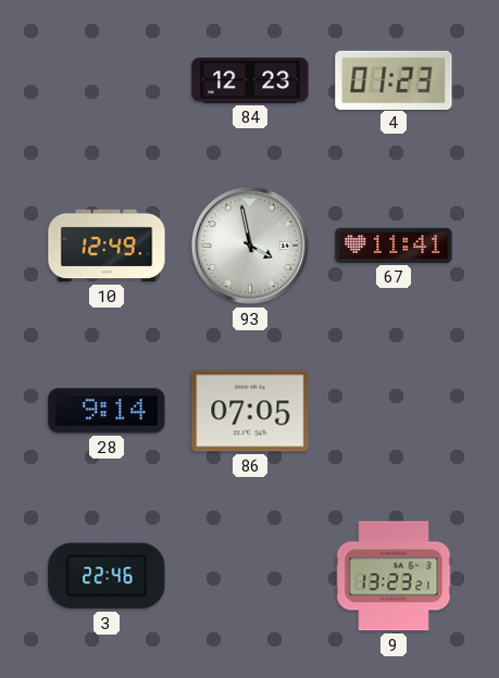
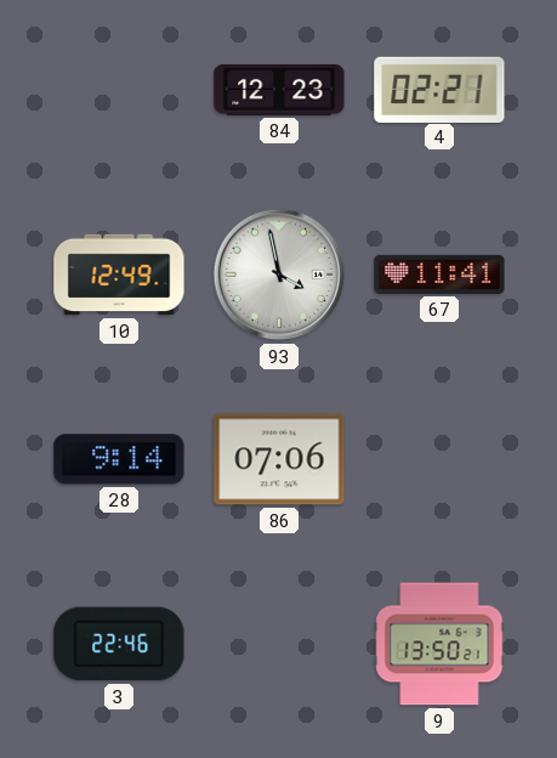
4: 01:23 -> 02:21
86: 07:05 -> 07:06
9: 13:23 -> 13:50
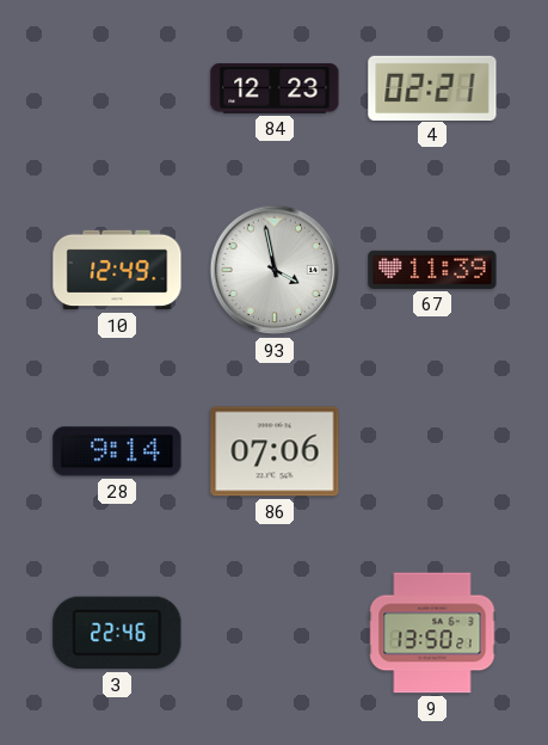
67: 11:41 -> 11:39
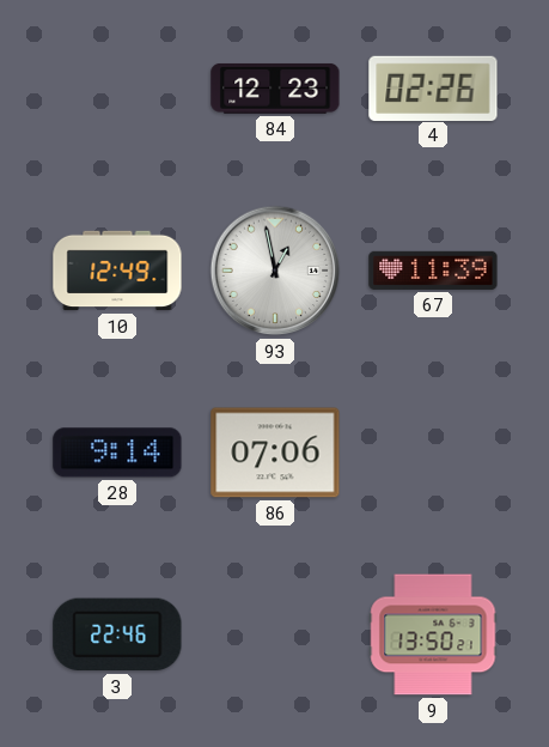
4: 02:21 -> 02:26
93: 3:58 -> 12:58
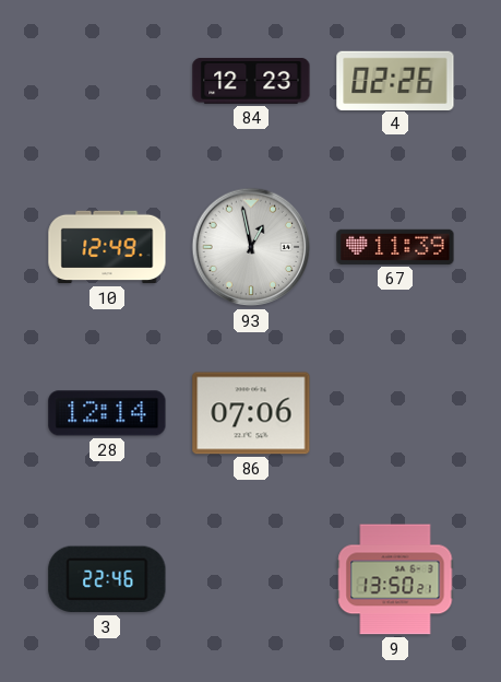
28: 9:14 -> 12:14
